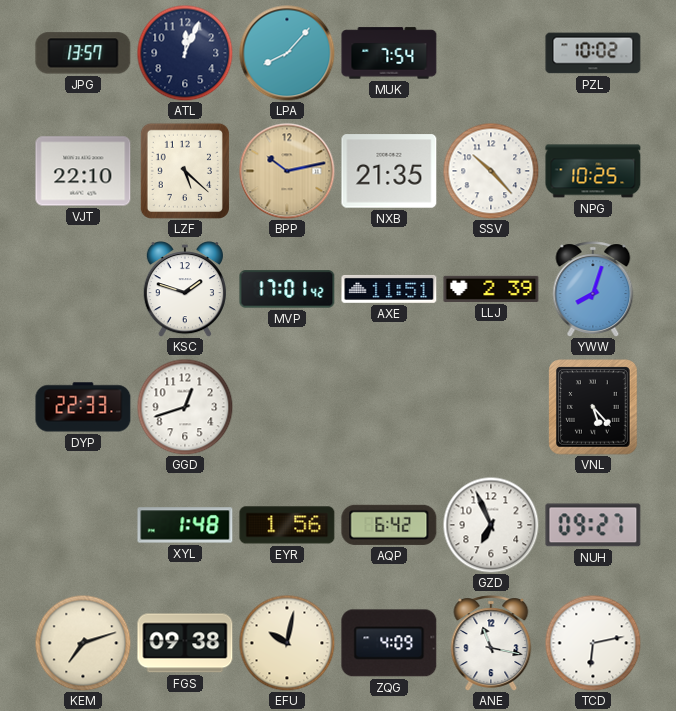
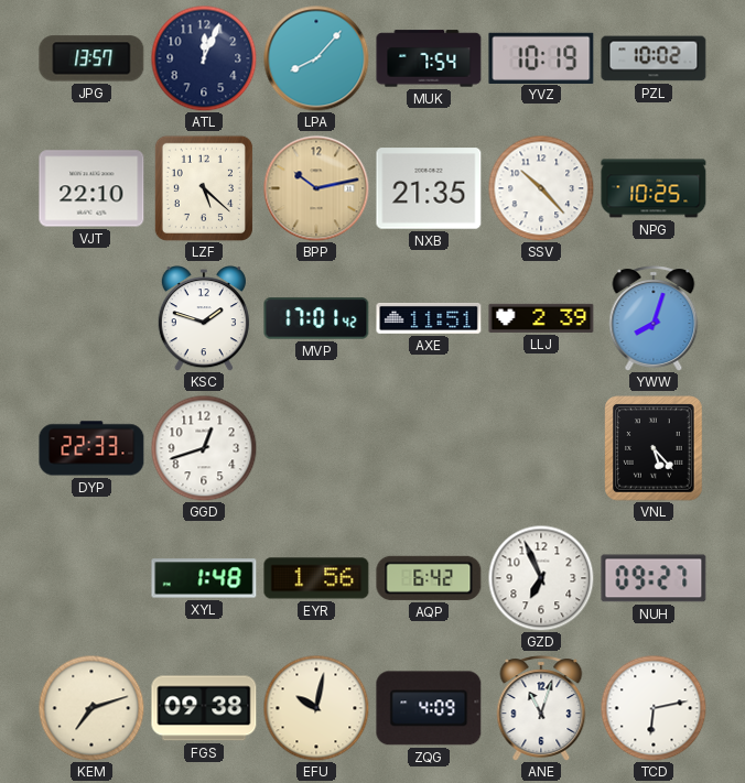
YVZ: none -> 10:19
ANE: 11:17 -> 11:03
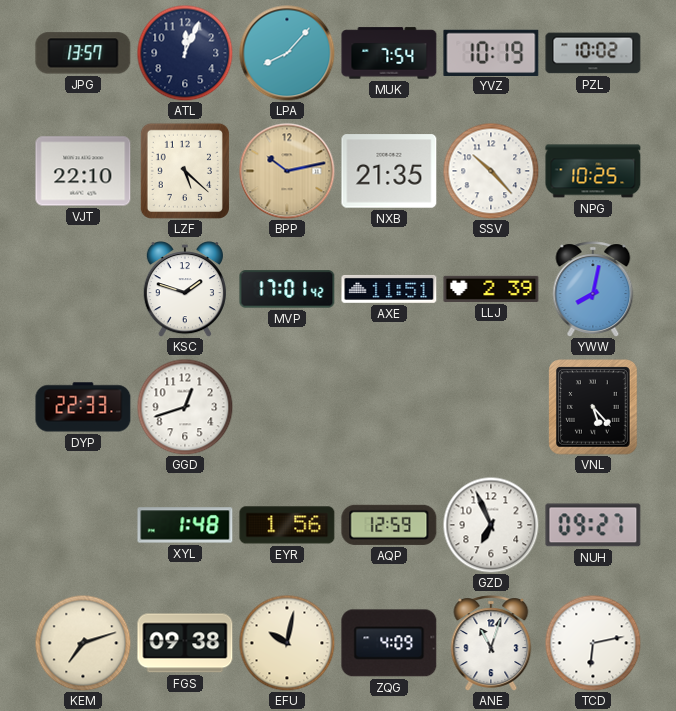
YWW: 8:03 -> 8:02
AQP: 6:42 -> 12:59
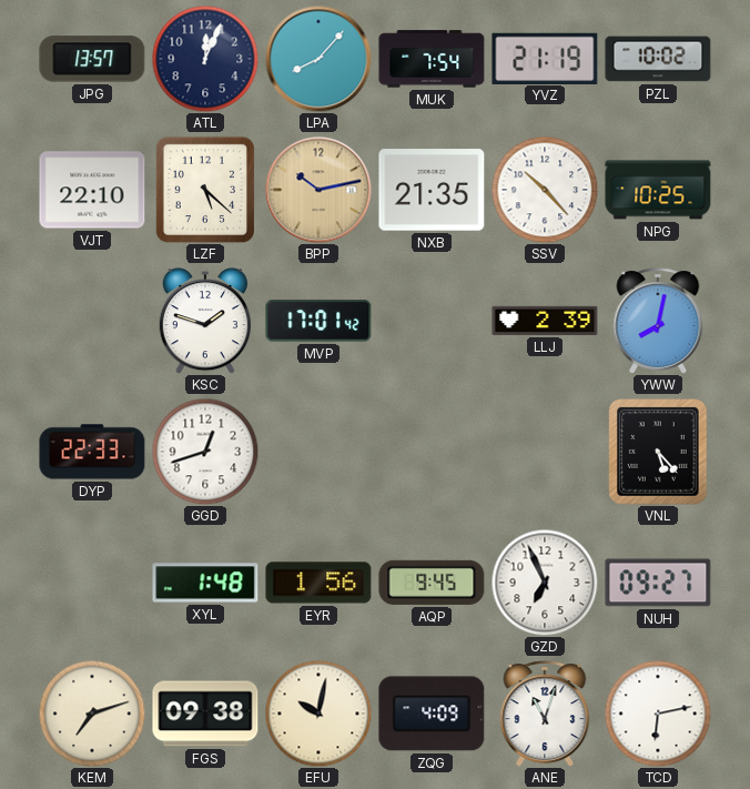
YVZ: 10:19 -> 21:19
AXE: 11:51 -> none
AQP: 12:59 -> 9:45
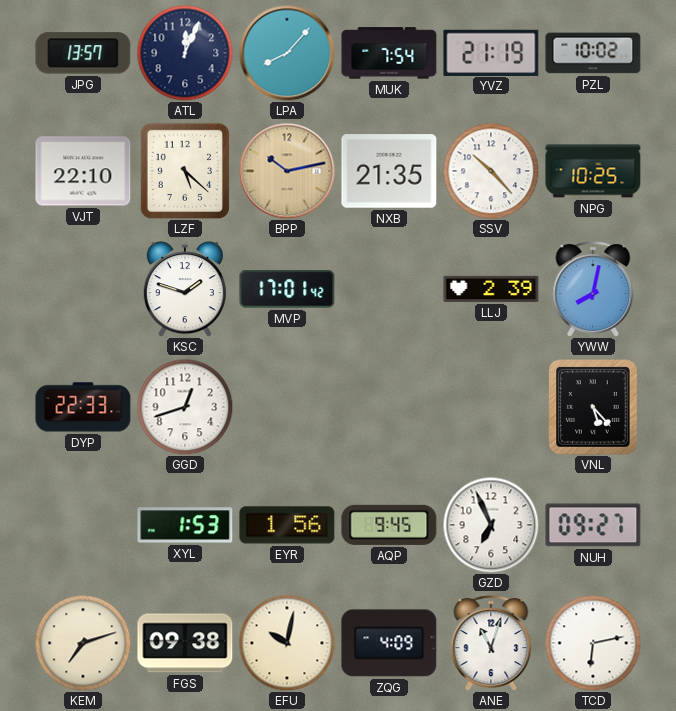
XYL: 1:48 -> 1:53
